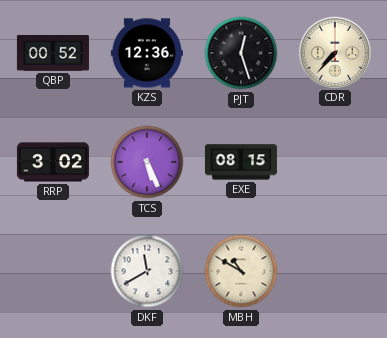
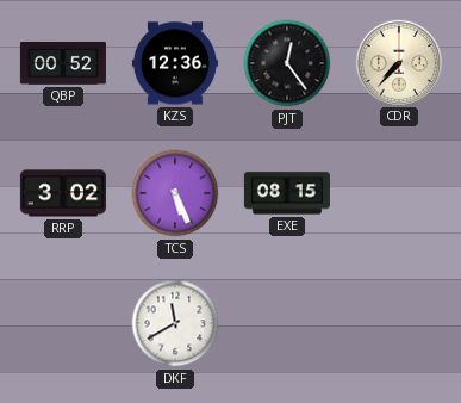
PJT: 12:27 -> 12:24
MBH: 10:50 -> none
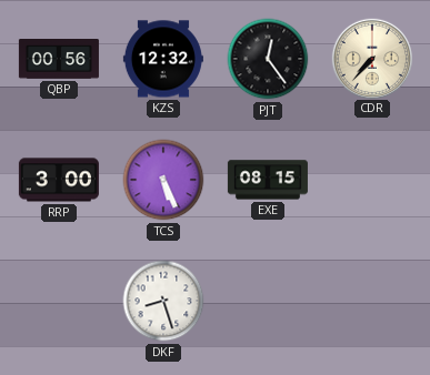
QBP: 00:52 -> 00:56
KZS: 12:36 -> 12:32
RRP: 3:02 -> 3:00
DKF: 11:40 -> 8:27
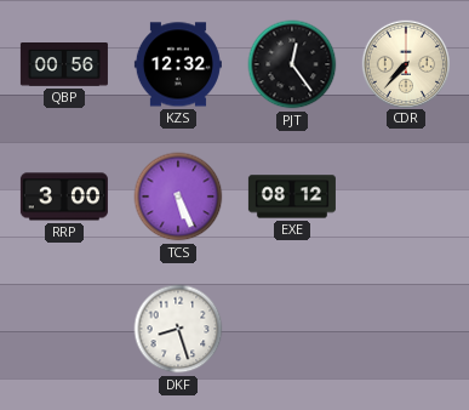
EXE: 08:15 -> 08:12
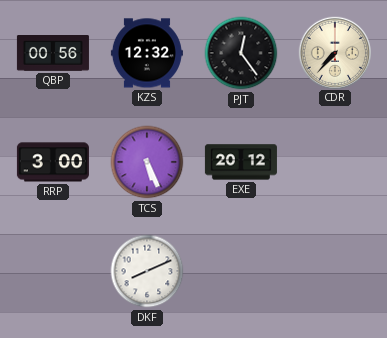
EXE: 08:12 -> 20:12
DKF: 8:27 -> 8:11
